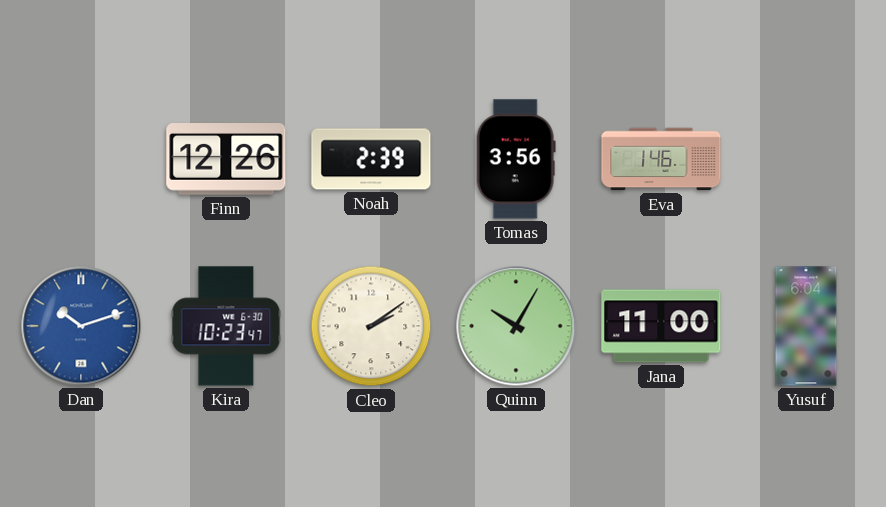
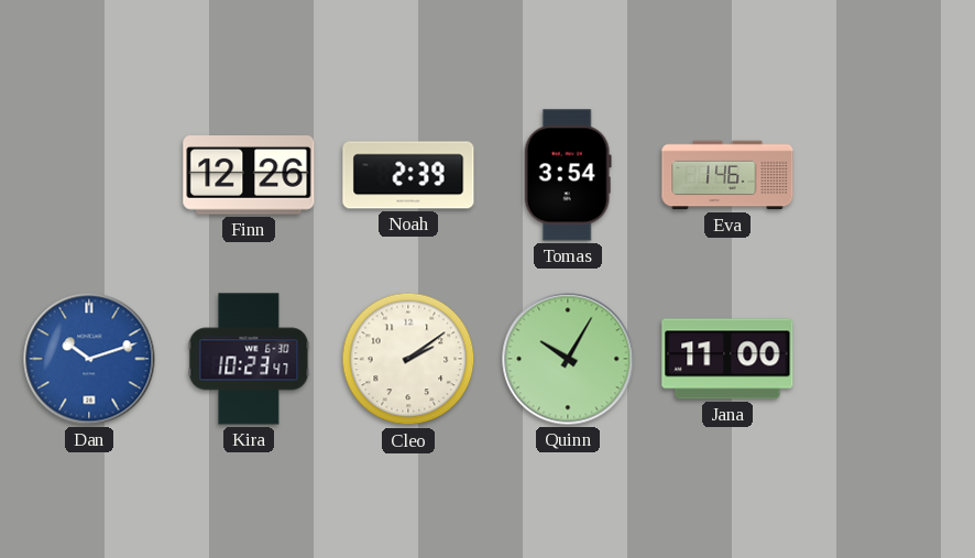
Tomas: 3:56 -> 3:54
Yusuf: 6:04 -> none
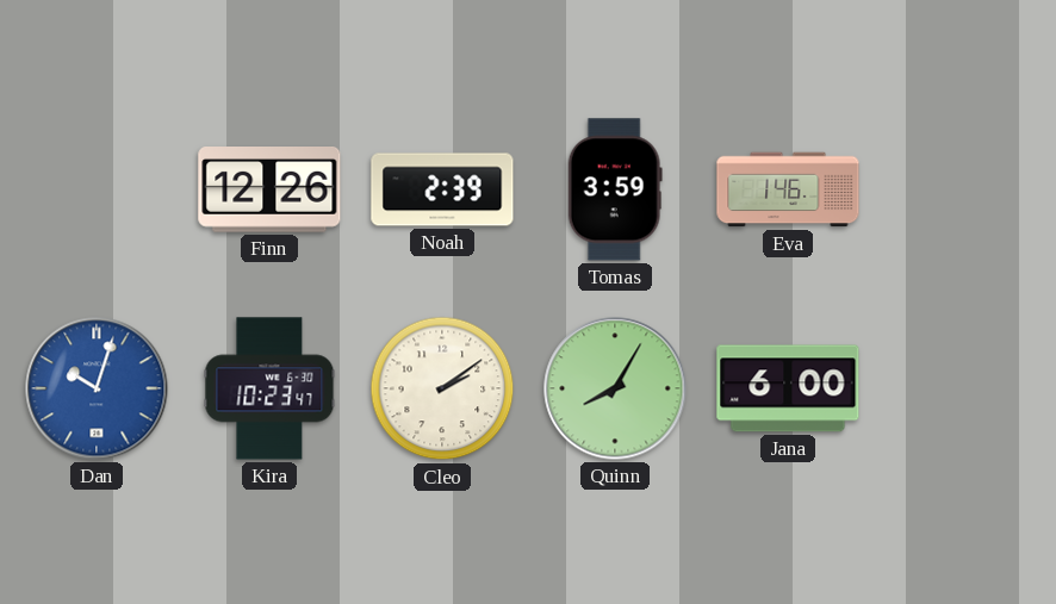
Tomas: 3:54 -> 3:59
Dan: 10:12 -> 10:03
Quinn: 10:05 -> 8:05
Jana: 11:00 -> 6:00
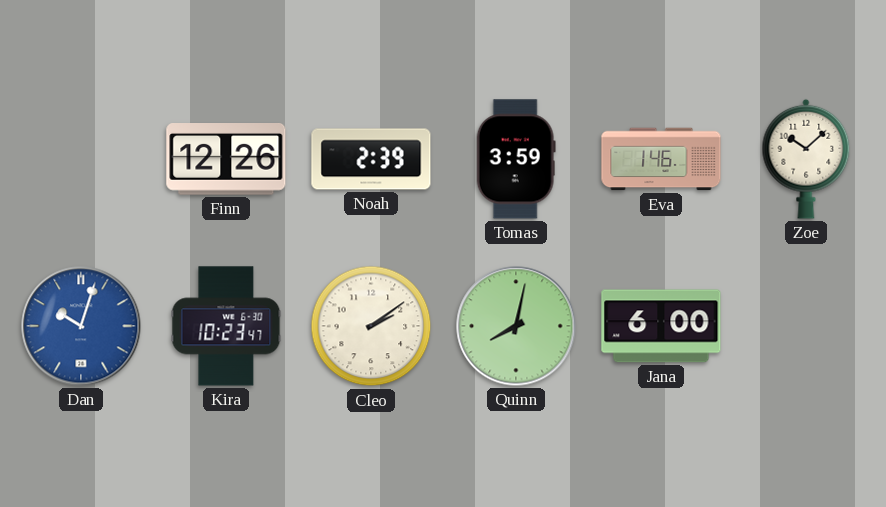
Zoe: none -> 10:08
Quinn: 8:05 -> 8:02
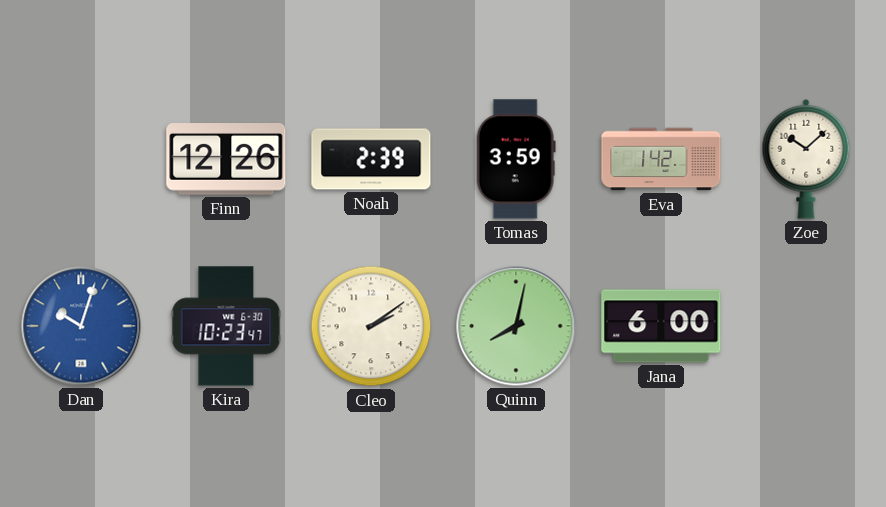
Eva: 1:46 -> 1:42
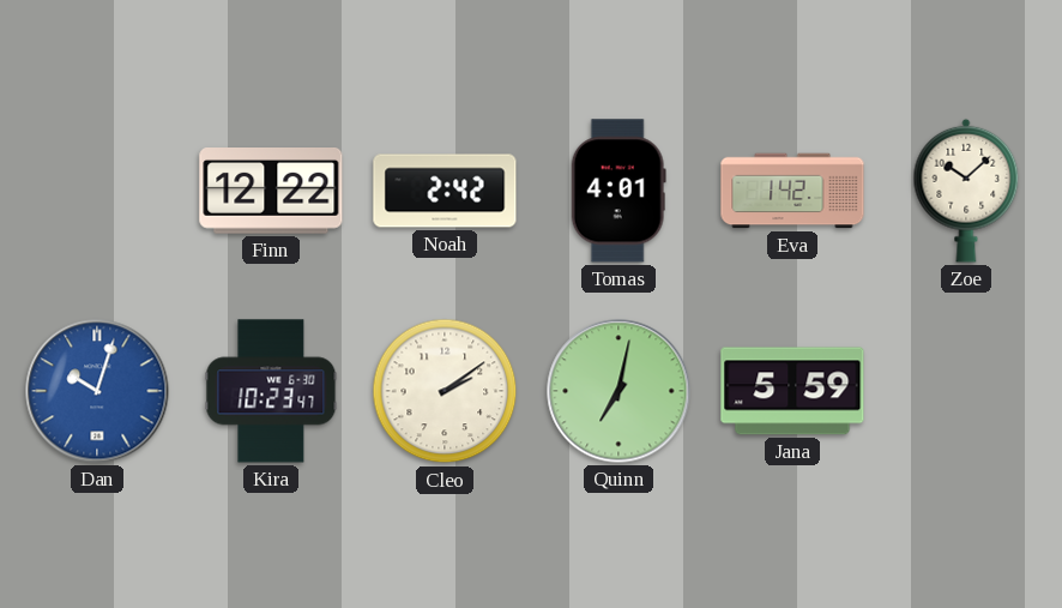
Finn: 12:26 -> 12:22
Noah: 2:39 -> 2:42
Tomas: 3:59 -> 4:01
Quinn: 8:02 -> 7:02
Jana: 6:00 -> 5:59
